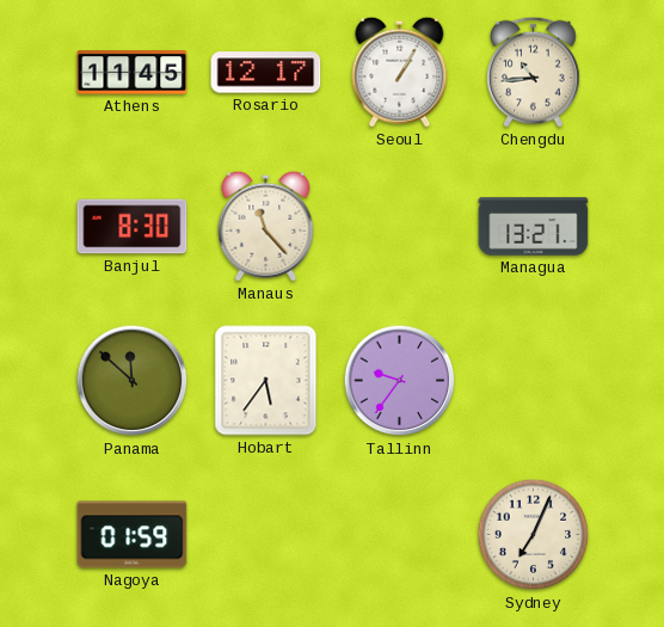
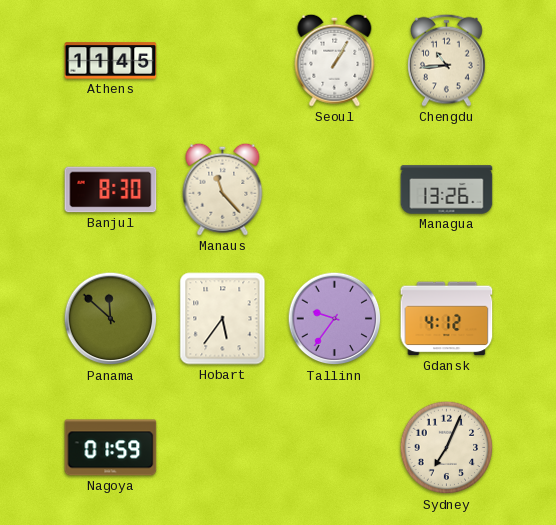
Rosario: 12:17 -> none
Managua: 13:21 -> 13:26
Gdansk: none -> 4:12
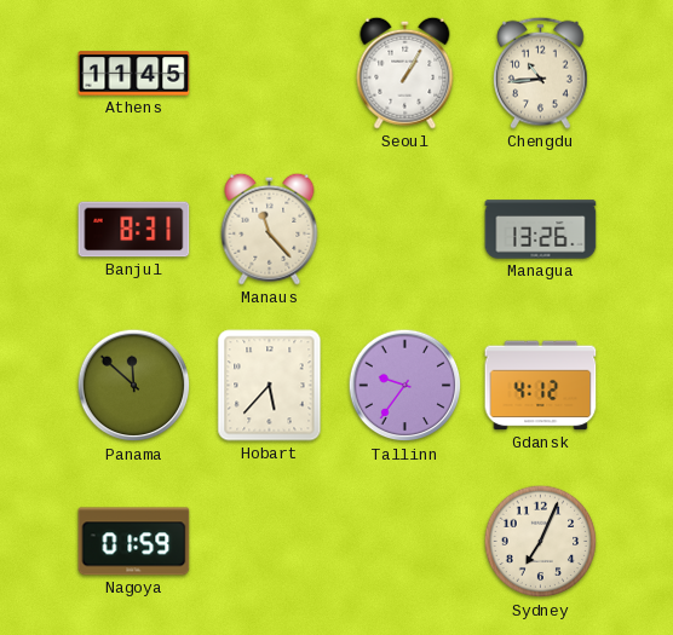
Banjul: 8:30 -> 8:31
Hobart: 5:36 -> 5:37
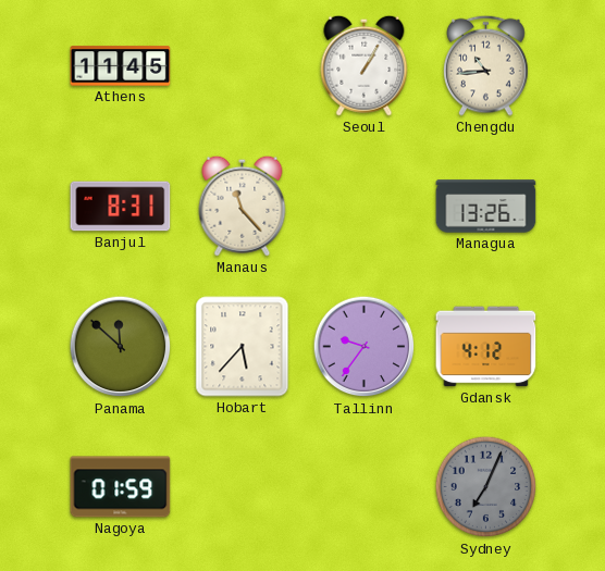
Sydney dial: cream -> grey
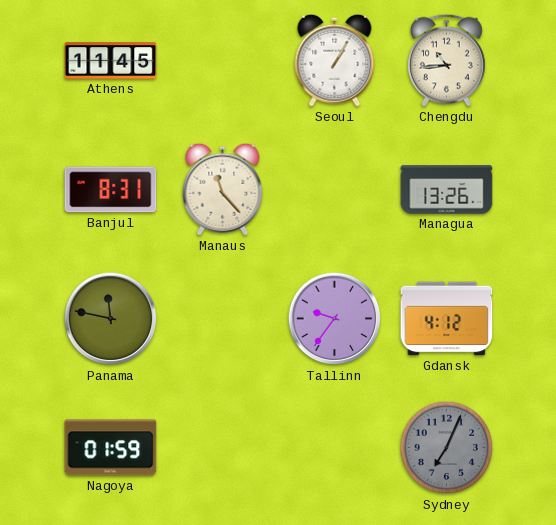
Panama: 11:52 -> 11:47
Hobart: 5:37 -> none
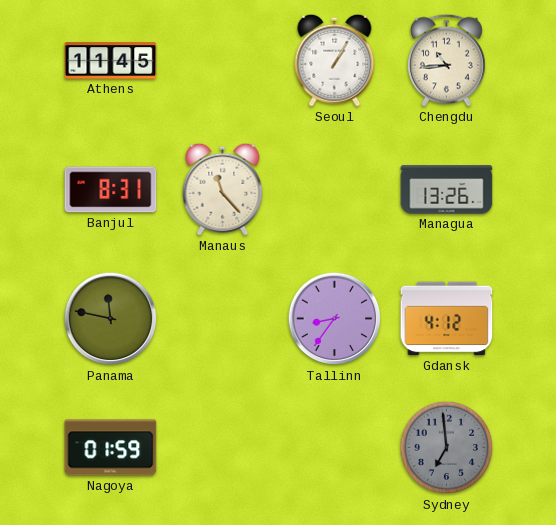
Tallinn: 9:36 -> 8:36
Sydney: 7:04 -> 6:59
